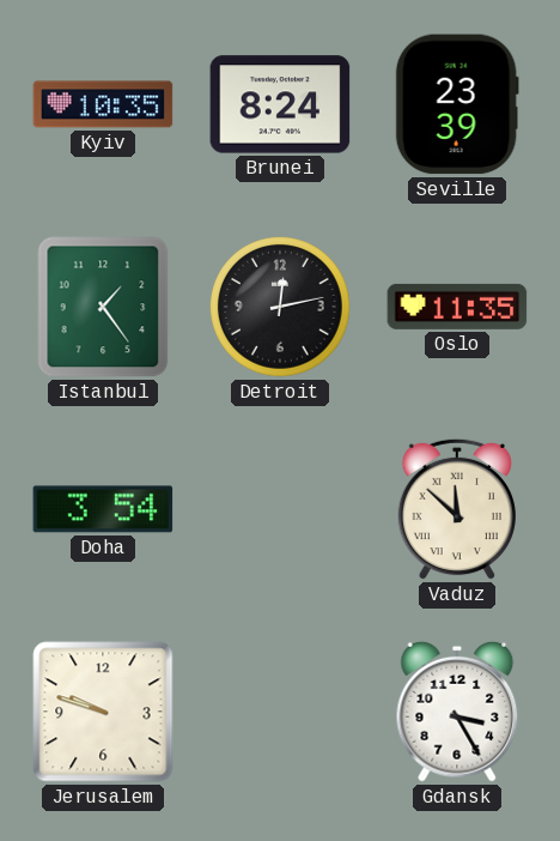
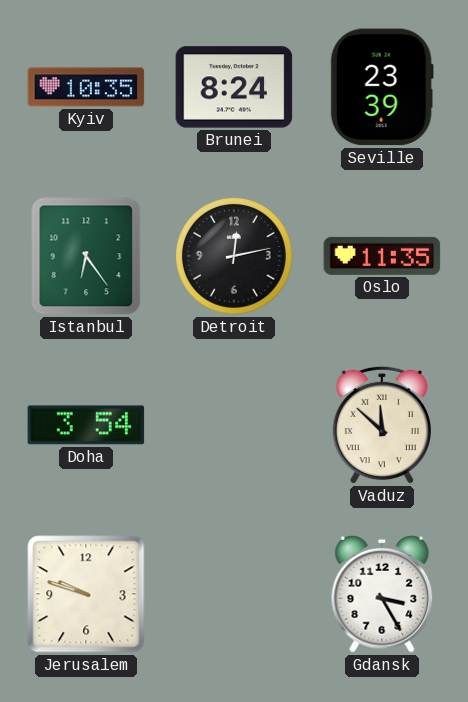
Istanbul: 1:24 -> 6:24
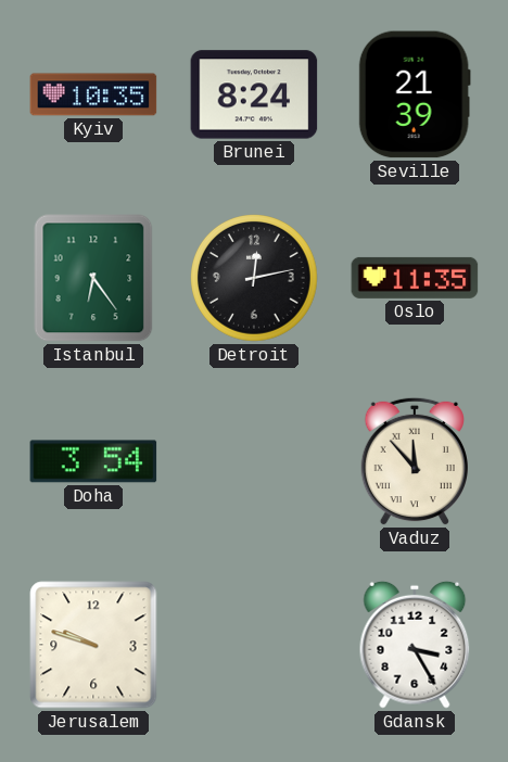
Seville: 23:39 -> 21:39
Vaduz: 11:52 -> 11:53
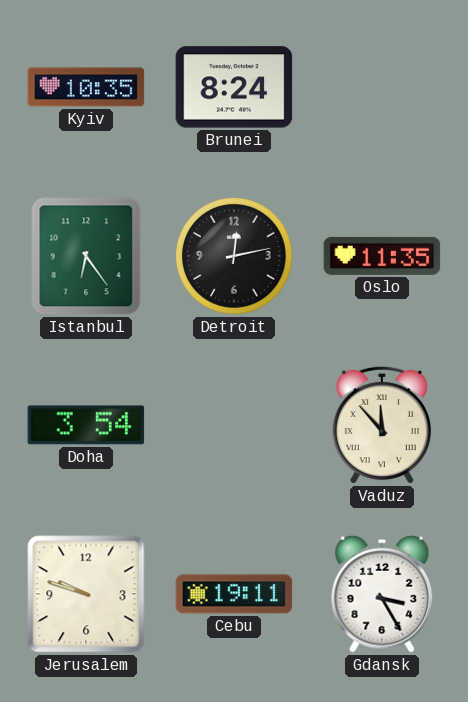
Seville: 21:39 -> none
Cebu: none -> 19:11
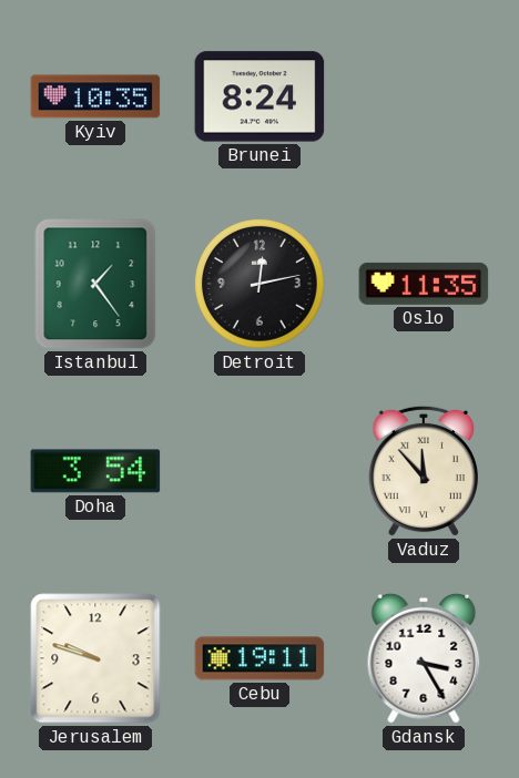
Istanbul: 6:24 -> 1:24
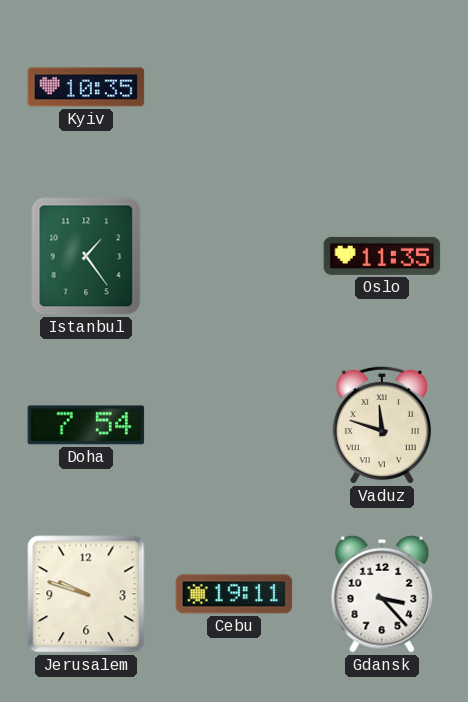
Brunei: 8:24 -> none
Detroit: 12:13 -> none
Doha: 3:54 -> 7:54
Vaduz: 11:53 -> 11:48
Gdansk: 3:25 -> 3:23
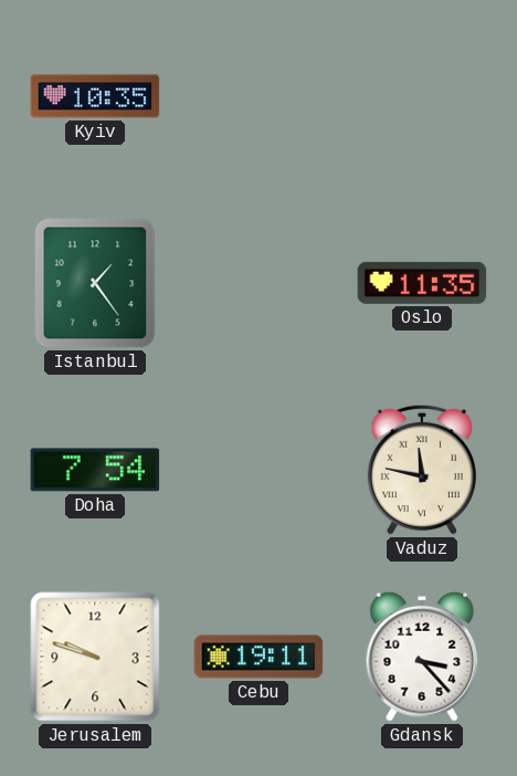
Vaduz: 11:48 -> 11:47
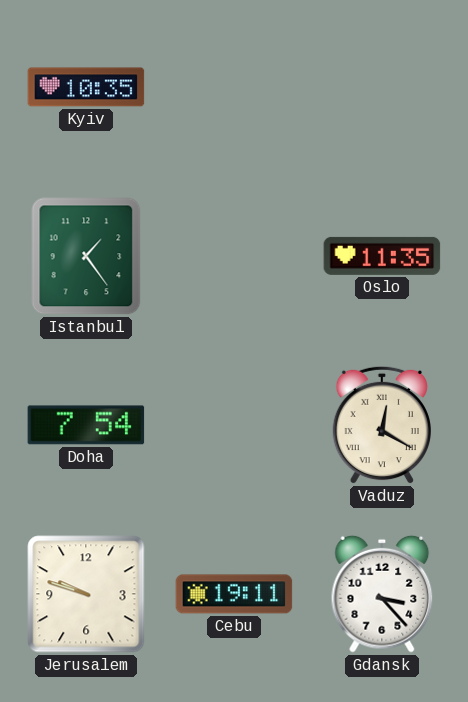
Vaduz: 11:47 -> 12:20
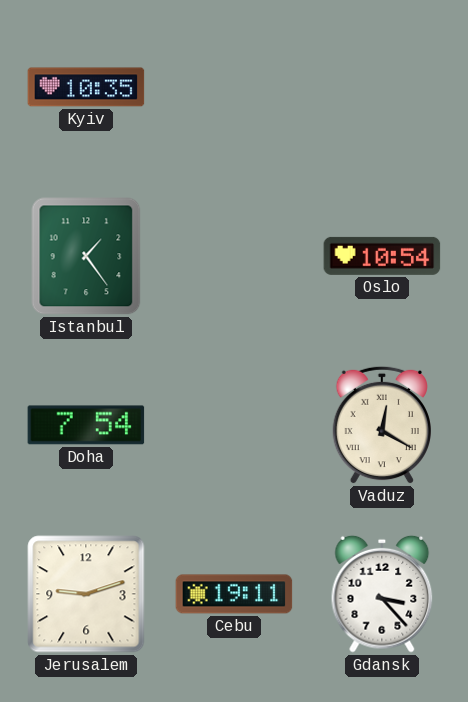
Oslo: 11:35 -> 10:54
Jerusalem: 9:48 -> 9:12
